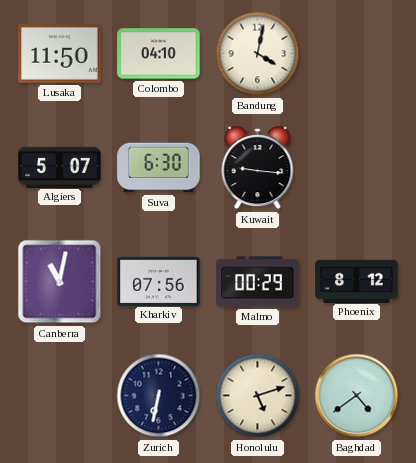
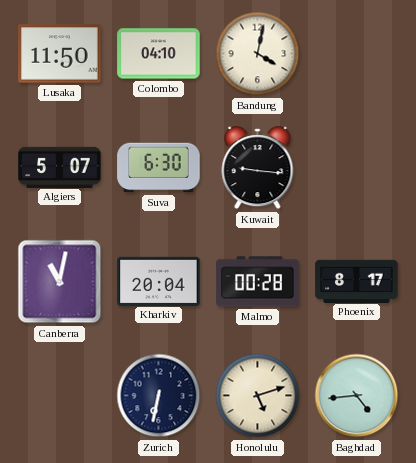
Kharkiv: 07:56 -> 20:04
Malmo: 00:29 -> 00:28
Phoenix: 8:12 -> 8:17
Baghdad: 4:39 -> 4:44
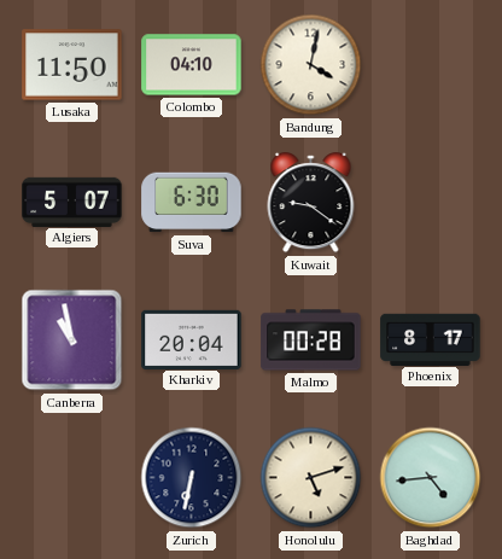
Kuwait: 9:16 -> 9:21
Canberra: 11:02 -> 10:58
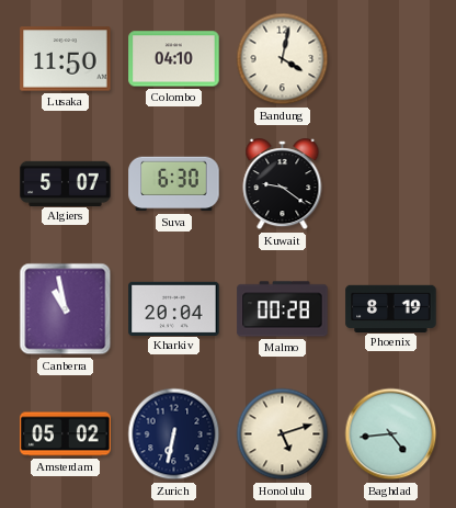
Phoenix: 8:17 -> 8:19
Amsterdam: none -> 05:02
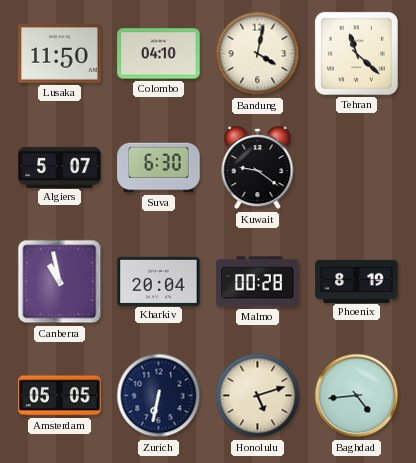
Tehran: none -> 11:22
Amsterdam: 05:02 -> 05:05
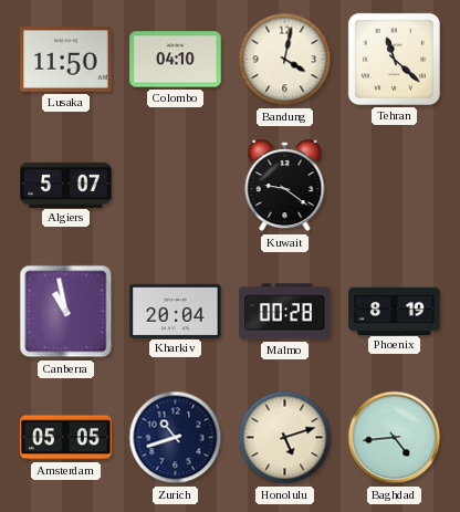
Suva: 6:30 -> none
Zurich: 6:32 -> 10:42
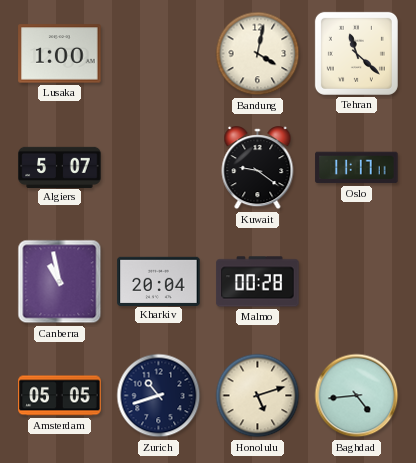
Lusaka: 11:50 -> 1:00
Colombo: 04:10 -> none
Oslo: none -> 11:17
Phoenix: 8:19 -> none
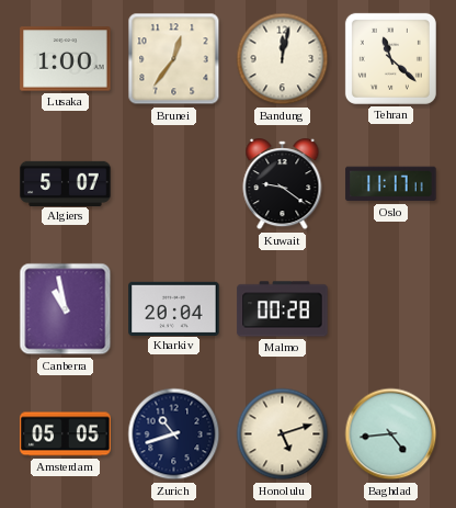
Brunei: none -> 12:36
Bandung: 4:02 -> 12:02
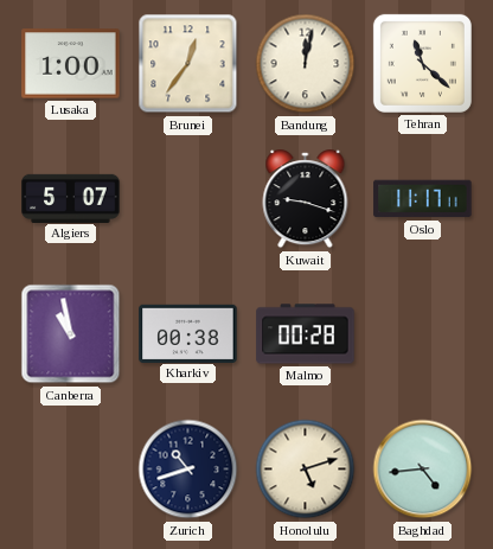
Kuwait: 9:21 -> 9:18
Kharkiv: 20:04 -> 00:38
Amsterdam: 05:05 -> none
